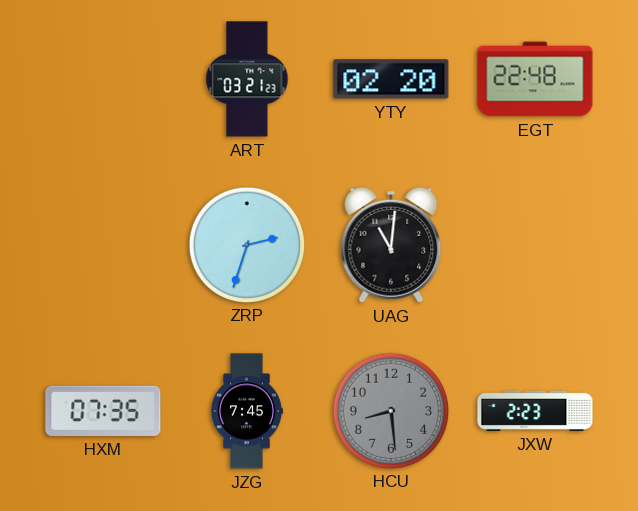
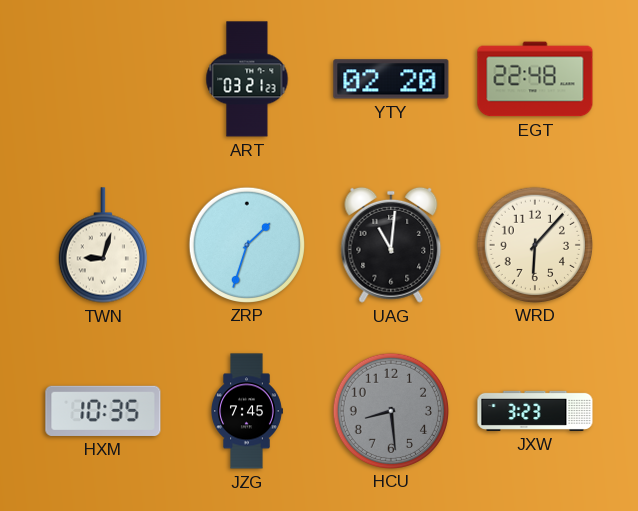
TWN: none -> 9:03
ZRP: 2:33 -> 1:33
WRD: none -> 6:07
HXM: 07:35 -> 10:35
JXW: 2:23 -> 3:23
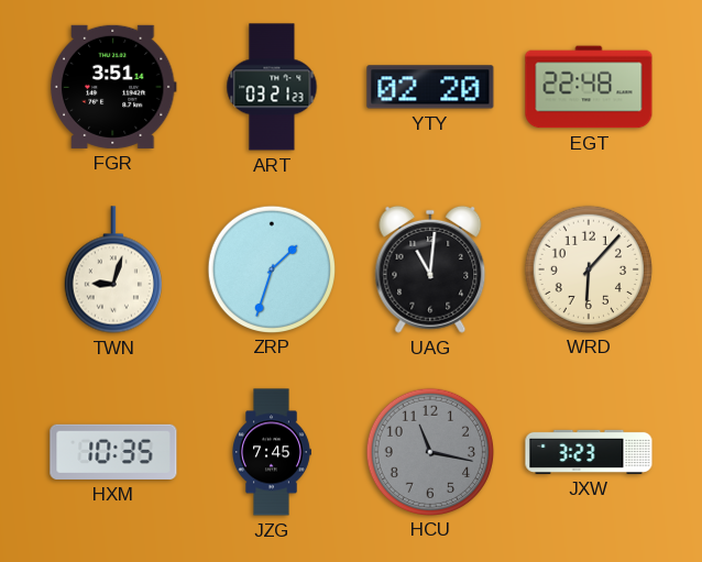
FGR: none -> 3:51
HCU: 8:29 -> 11:17
